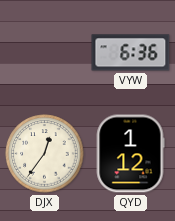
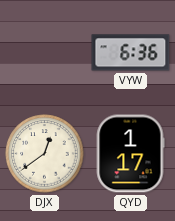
DJX: 12:36 -> 12:39
QYD: 1:12 -> 1:17
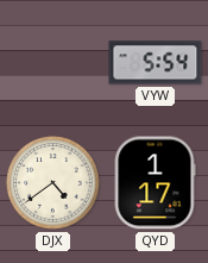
VYW: 6:36 -> 5:54
DJX: 12:39 -> 4:39
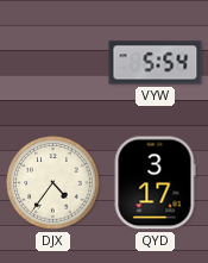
DJX: 4:39 -> 4:36
QYD: 1:17 -> 3:17
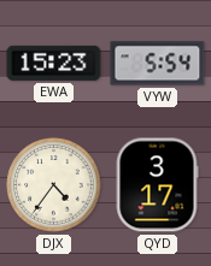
EWA: none -> 15:23
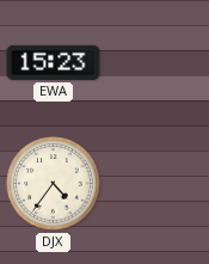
VYW: 5:54 -> none
QYD: 3:17 -> none
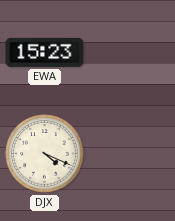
DJX: 4:36 -> 4:19
